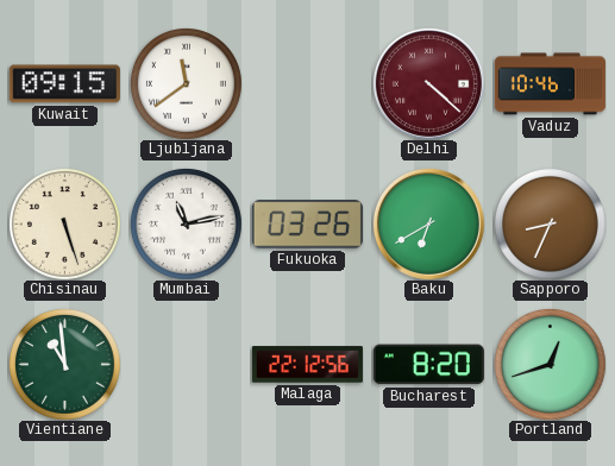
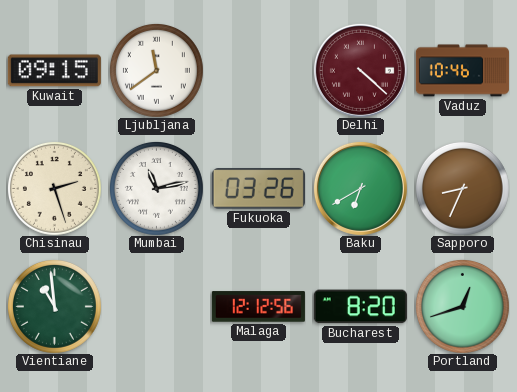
Chisinau: 5:27 -> 2:27
Malaga: 22:12 -> 12:12
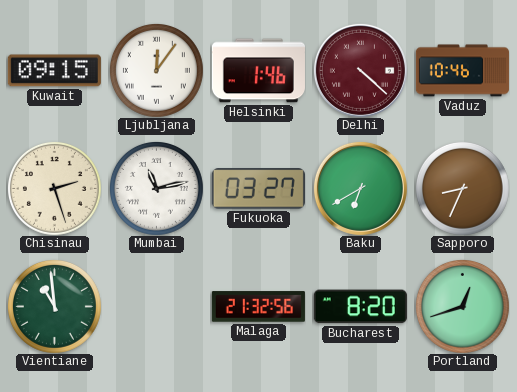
Ljubljana: 11:39 -> 12:06
Helsinki: none -> 1:46
Fukuoka: 03:26 -> 03:27
Malaga: 12:12 -> 21:32
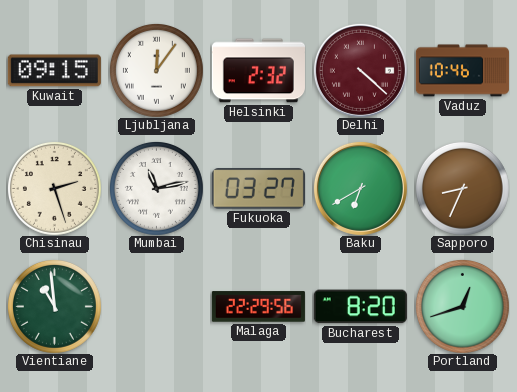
Helsinki: 1:46 -> 2:32
Malaga: 21:32 -> 22:29
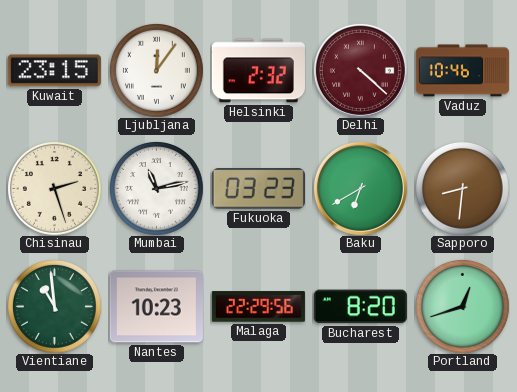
Kuwait: 09:15 -> 23:15
Fukuoka: 03:27 -> 03:23
Sapporo: 8:34 -> 8:31
Nantes: none -> 10:23
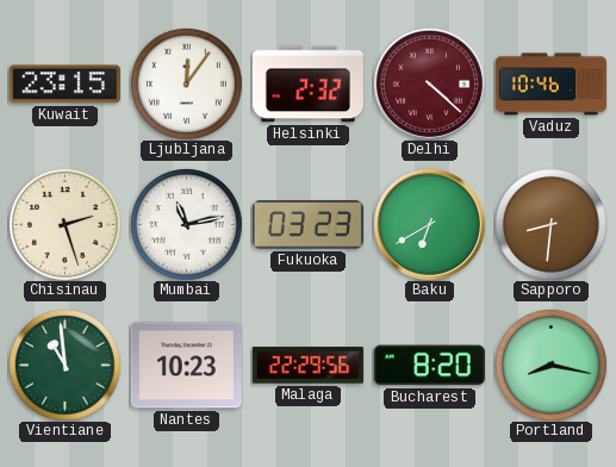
Portland: 12:42 -> 8:17
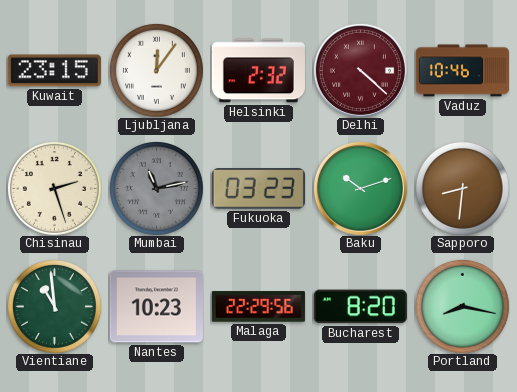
Mumbai dial: white -> grey
Baku: 6:40 -> 10:12
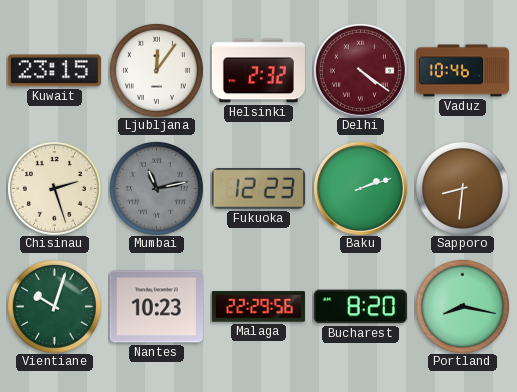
Delhi: 4:22 -> 4:21
Fukuoka: 03:23 -> 12:23
Baku: 10:12 -> 2:12
Vientiane: 10:59 -> 10:03
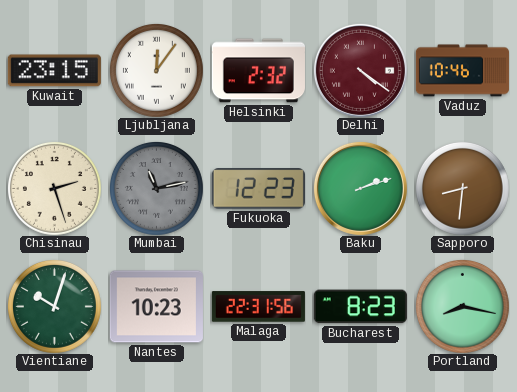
Malaga: 22:29 -> 22:31
Bucharest: 8:20 -> 8:23
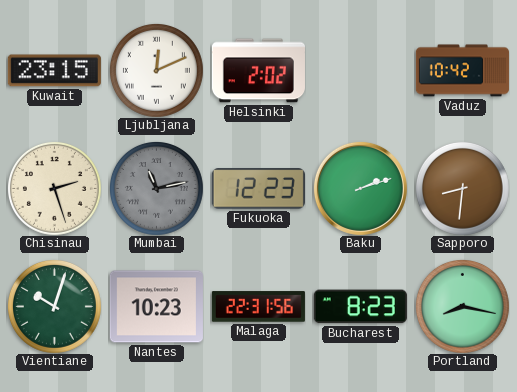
Ljubljana: 12:06 -> 12:11
Helsinki: 2:32 -> 2:02
Delhi: 4:21 -> none
Vaduz: 10:46 -> 10:42
